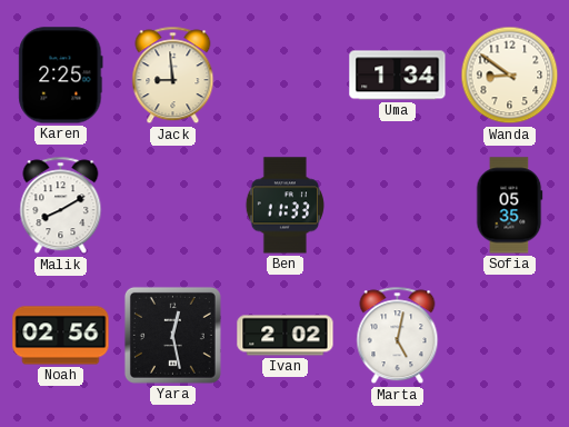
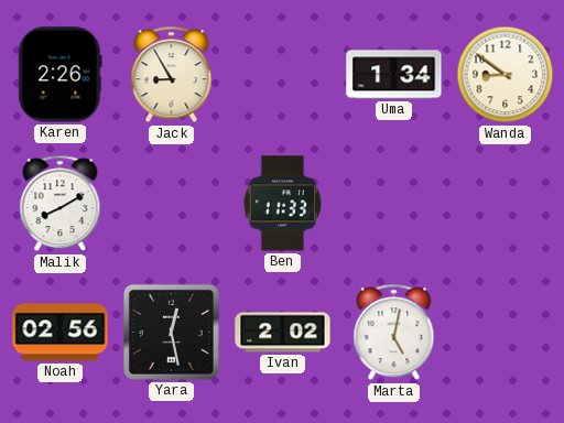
Karen: 2:25 -> 2:26
Jack: 8:59 -> 8:55
Sofia: 05:35 -> none
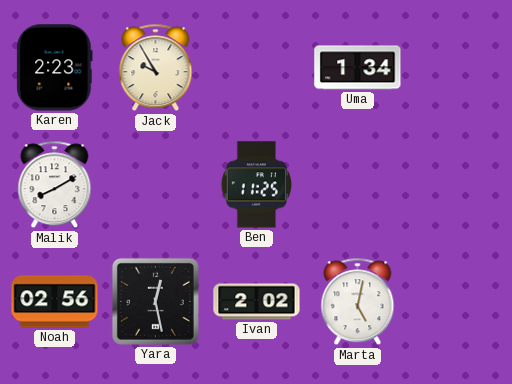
Karen: 2:26 -> 2:23
Jack: 8:55 -> 9:55
Wanda: 8:51 -> none
Ben: 11:33 -> 11:25
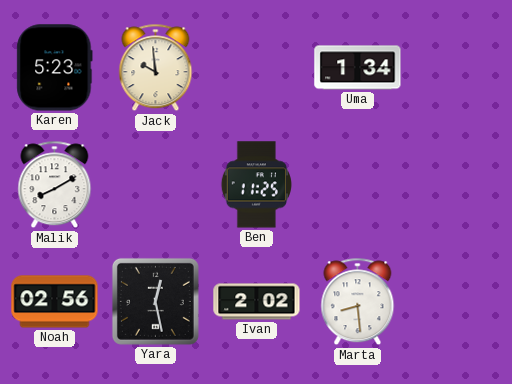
Karen: 2:23 -> 5:23
Jack: 9:55 -> 9:59
Marta: 5:02 -> 8:29
